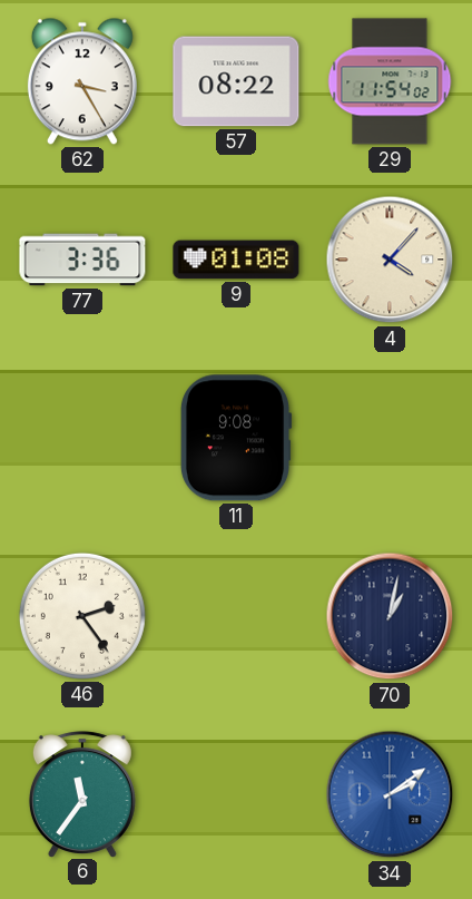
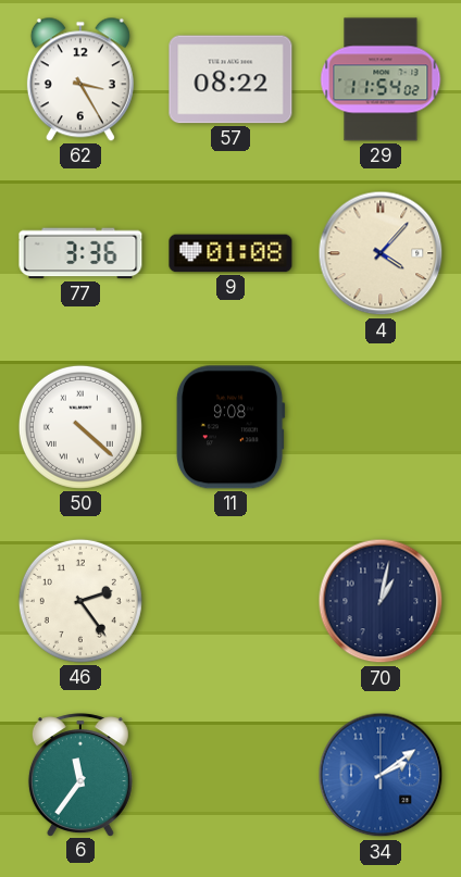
50: none -> 4:22
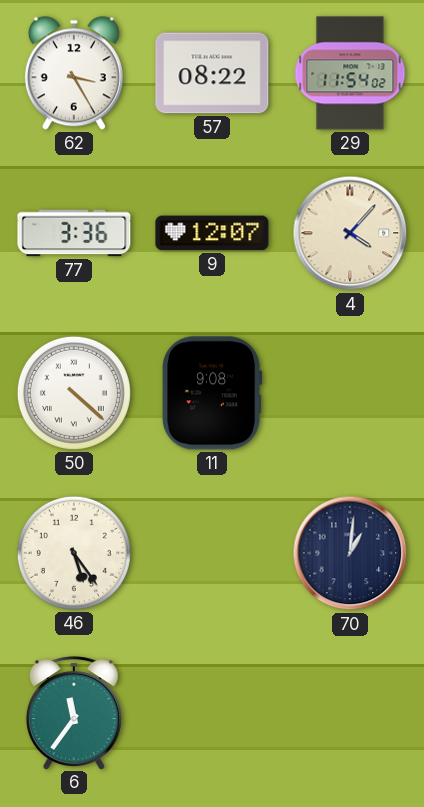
9: 01:08 -> 12:07
46: 2:24 -> 5:24
70: 1:02 -> 1:01
34: 2:09 -> none
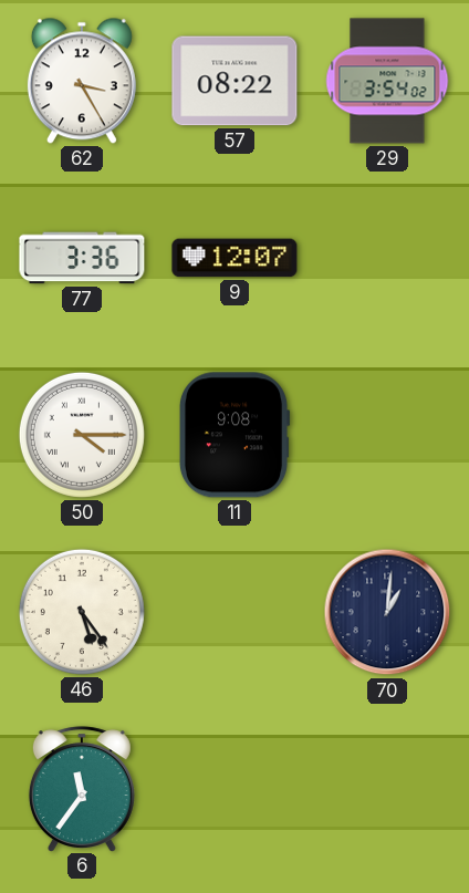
29: 11:54 -> 3:54
4: 4:07 -> none
50: 4:22 -> 4:15
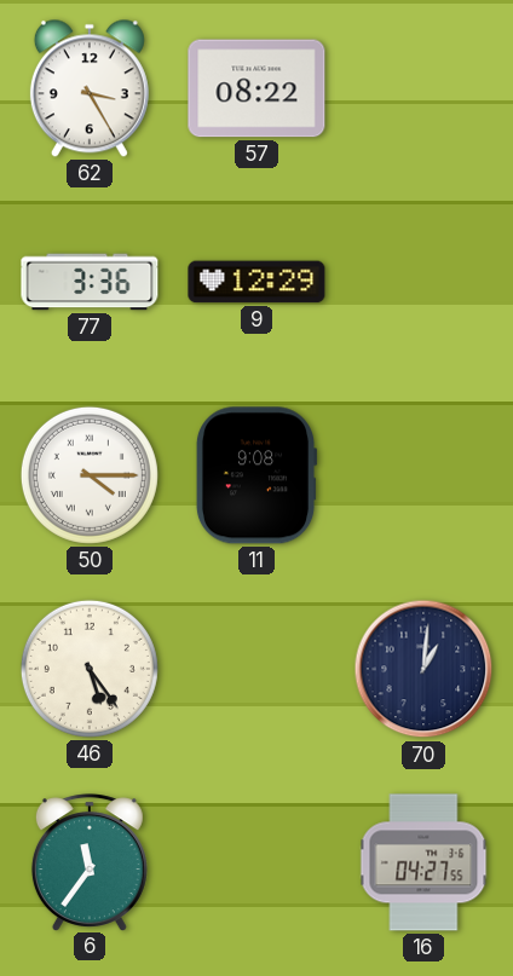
29: 3:54 -> none
9: 12:07 -> 12:29
16: none -> 04:27
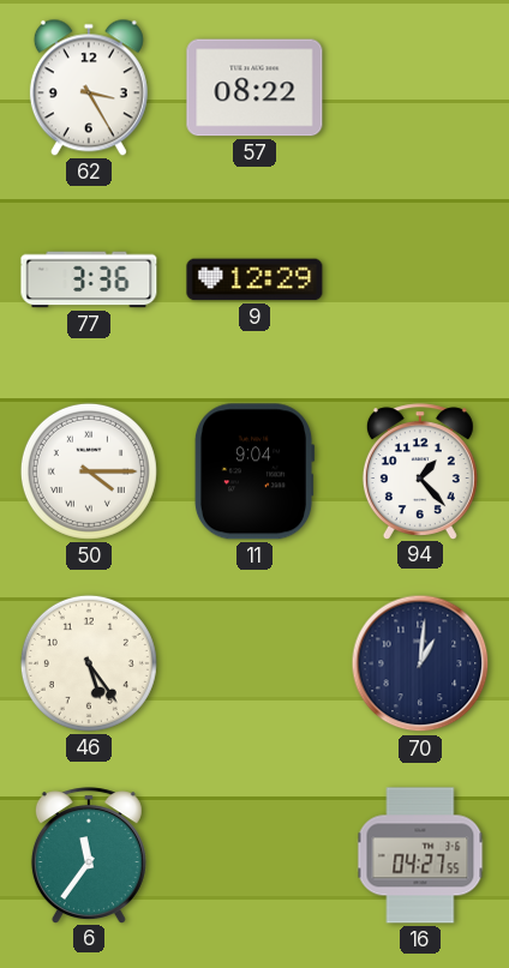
11: 9:08 -> 9:04
94: none -> 1:23
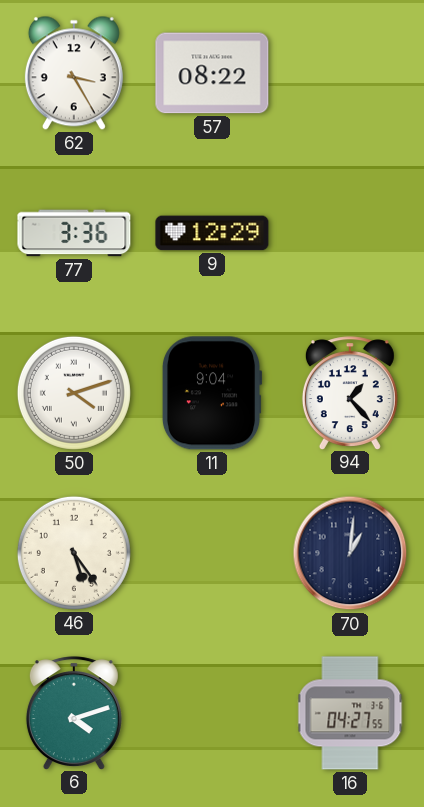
50: 4:15 -> 4:12
6: 11:36 -> 4:12
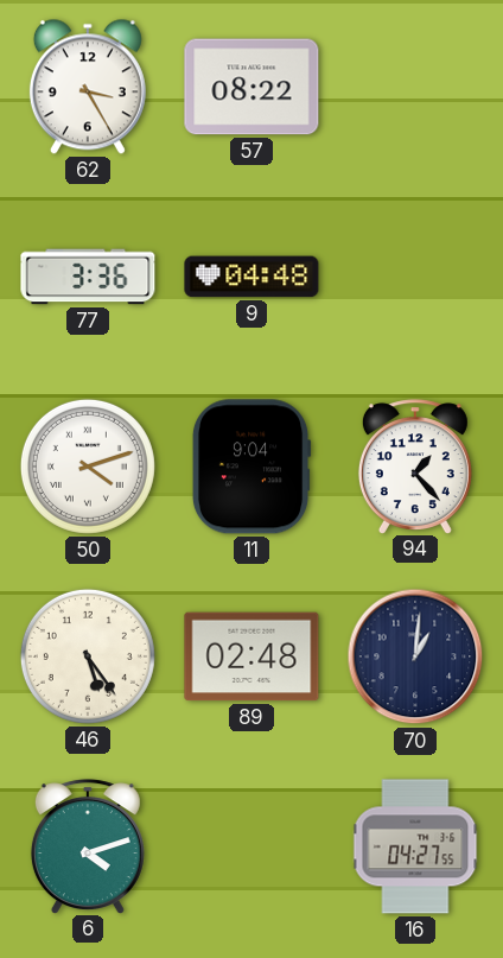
9: 12:29 -> 04:48
89: none -> 02:48
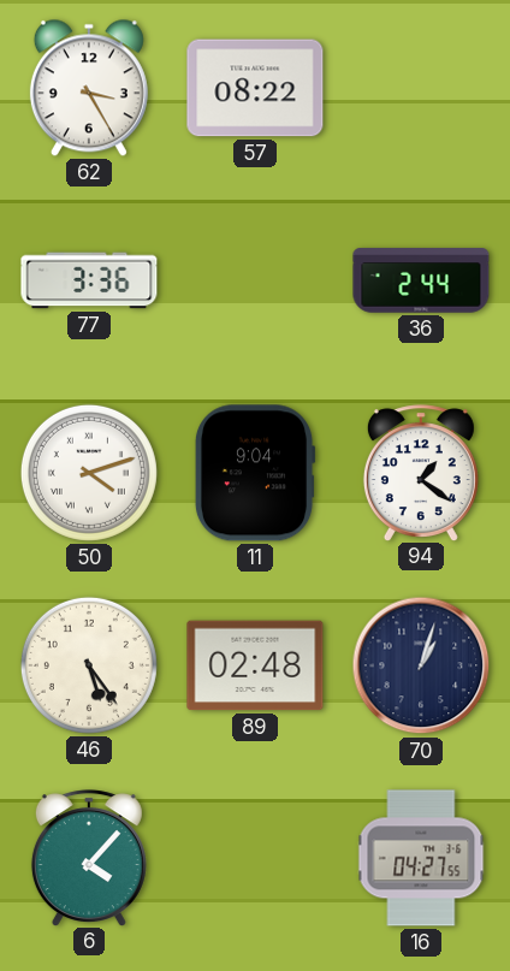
9: 04:48 -> none
36: none -> 2:44
94: 1:23 -> 1:21
70: 1:01 -> 1:03
6: 4:12 -> 4:07
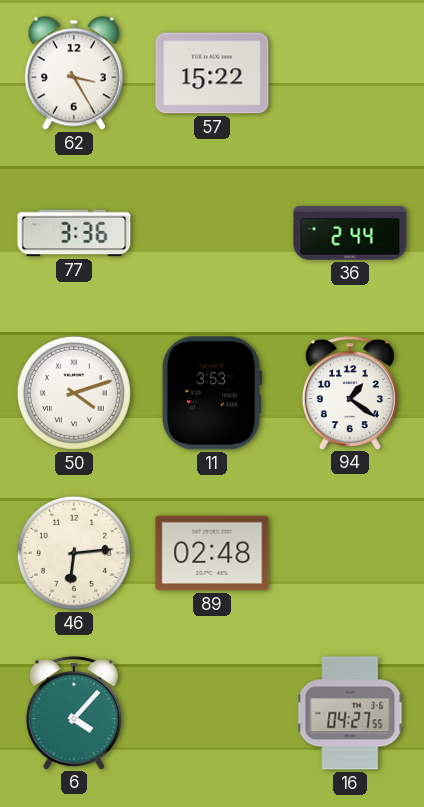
57: 08:22 -> 15:22
11: 9:04 -> 3:53
46: 5:24 -> 6:14
70: 1:03 -> none
